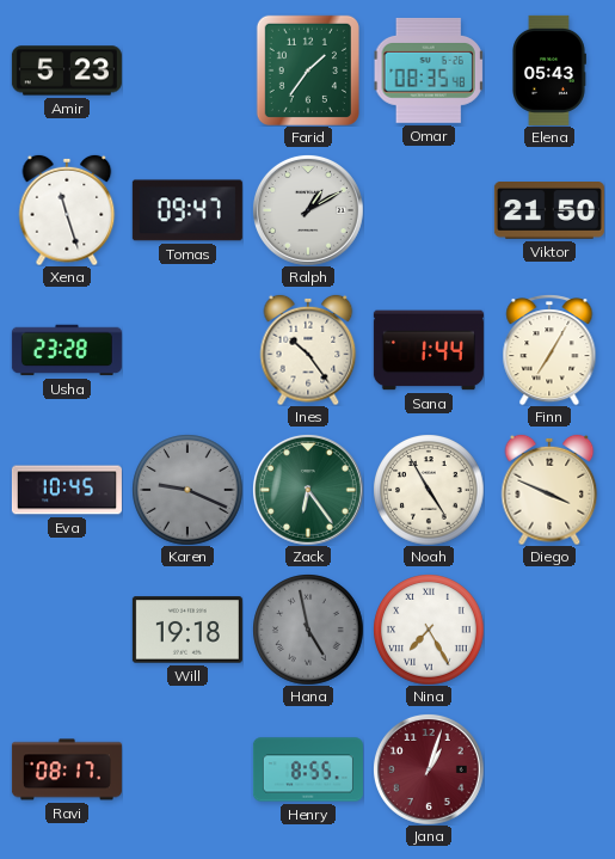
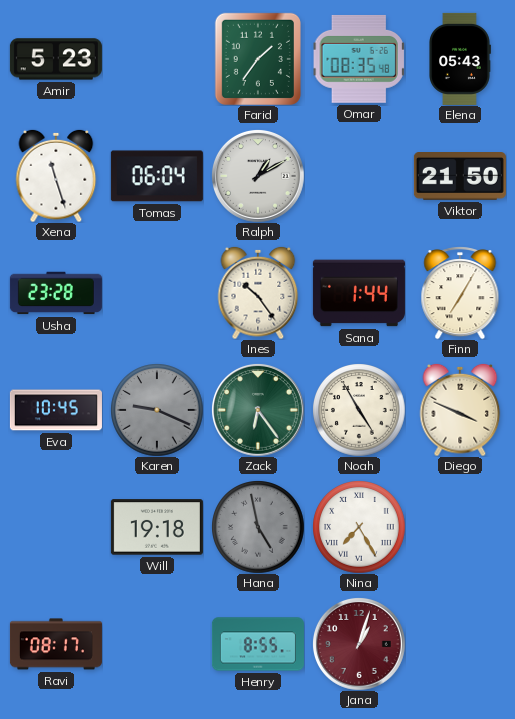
Tomas: 09:47 -> 06:04
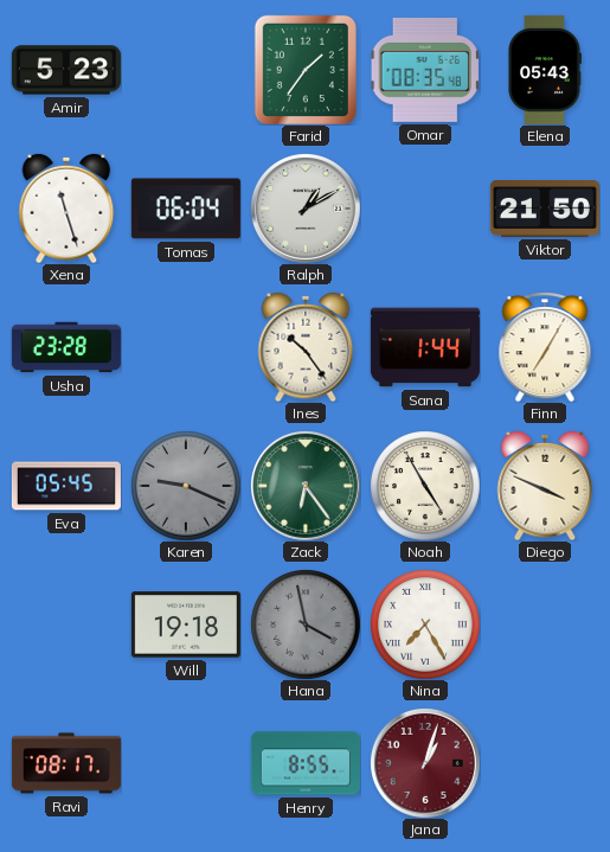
Eva: 10:45 -> 05:45
Hana: 4:58 -> 3:58
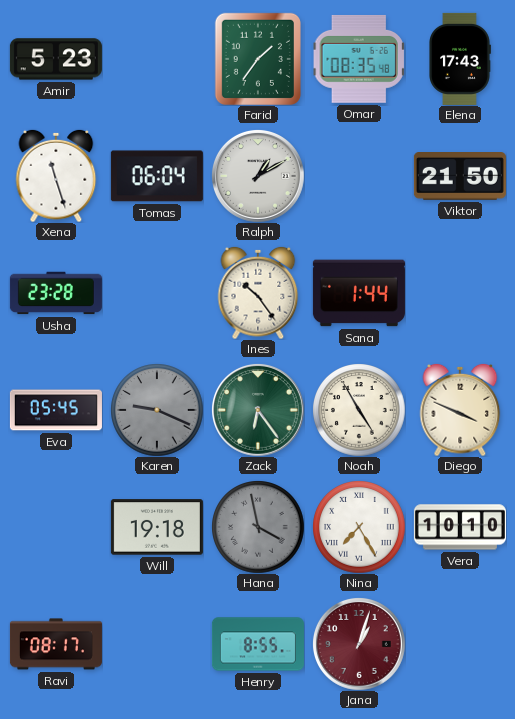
Elena: 05:43 -> 17:43
Finn: 7:05 -> none
Vera: none -> 10:10
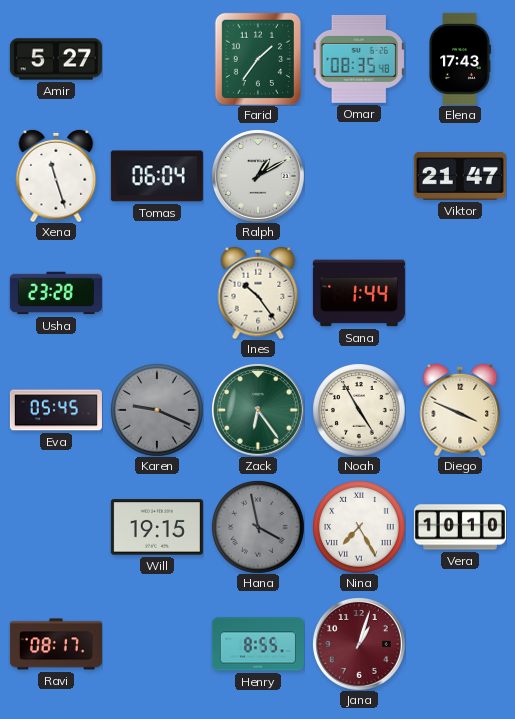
Amir: 5:23 -> 5:27
Viktor: 21:50 -> 21:47
Will: 19:18 -> 19:15
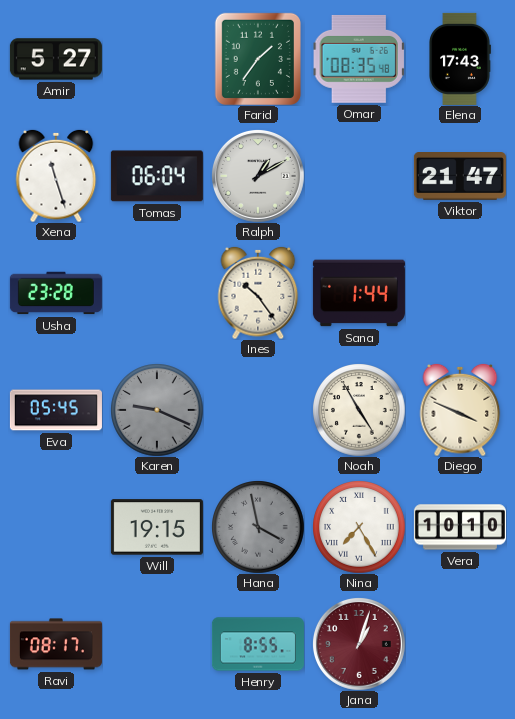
Zack: 6:24 -> none
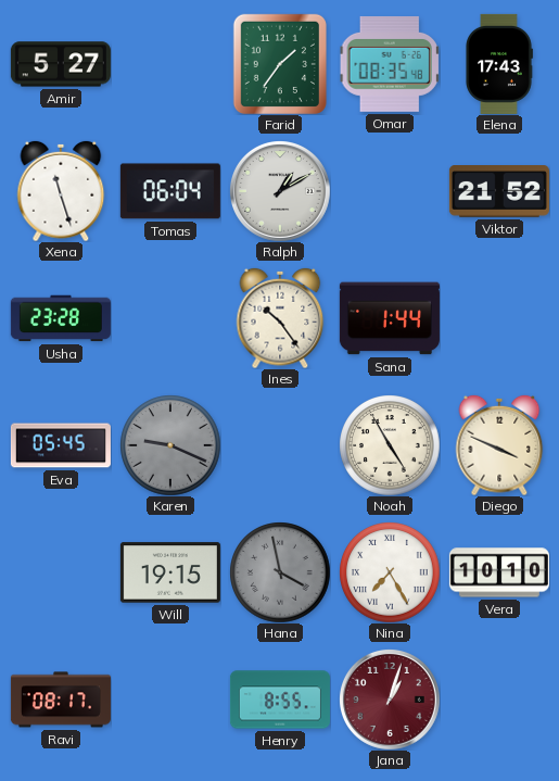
Viktor: 21:47 -> 21:52
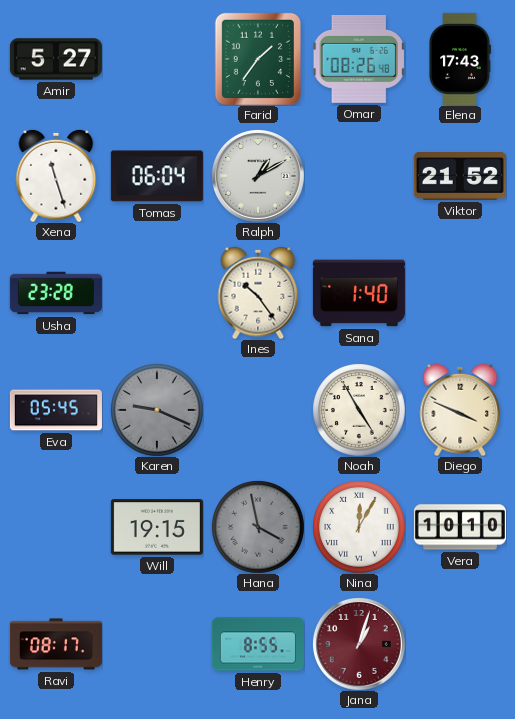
Omar: 08:35 -> 08:26
Sana: 1:44 -> 1:40
Nina: 7:25 -> 12:05
